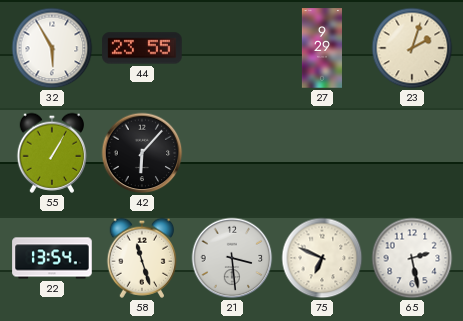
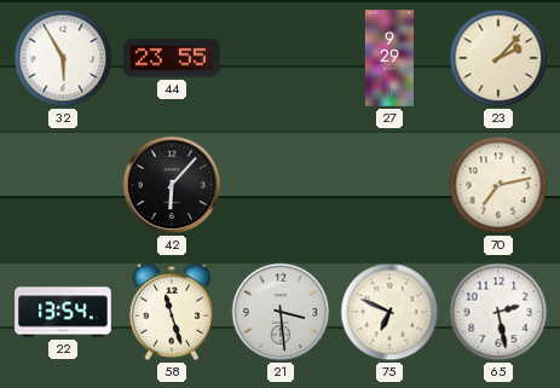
23: 2:03 -> 2:07
55: 1:05 -> none
70: none -> 7:13
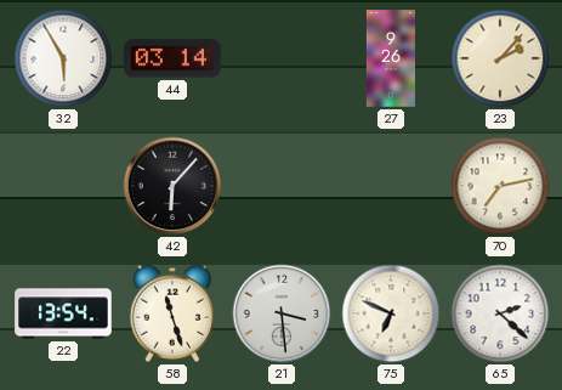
44: 23:55 -> 03:14
27: 9:29 -> 9:26
65: 2:28 -> 2:22
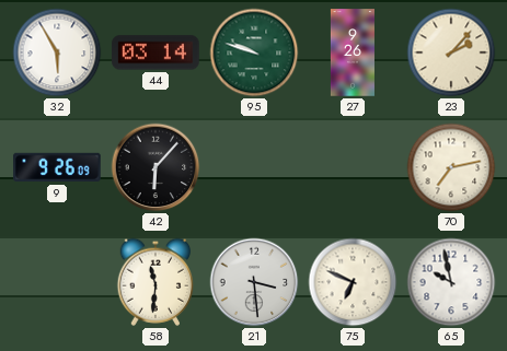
95: none -> 9:48
9: none -> 9:26
22: 13:54 -> none
58: 11:27 -> 11:31
65: 2:22 -> 9:58
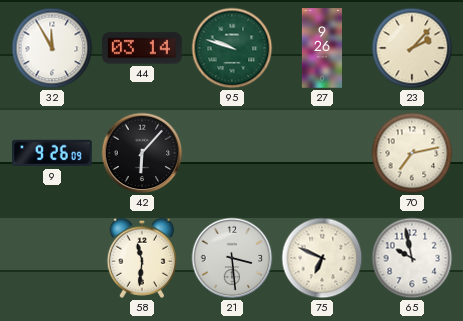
32: 5:55 -> 11:55
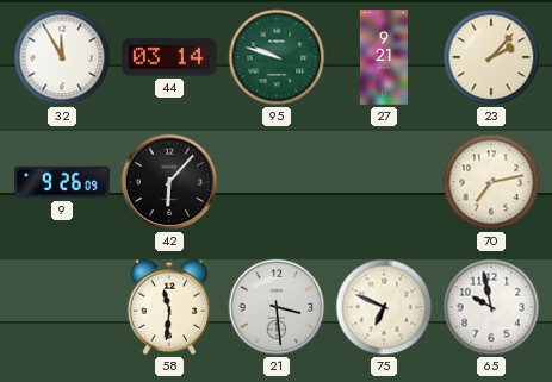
27: 9:26 -> 9:21
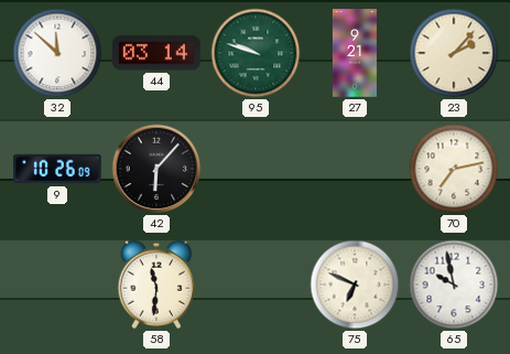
32: 11:55 -> 11:52
9: 9:26 -> 10:26
21: 3:29 -> none
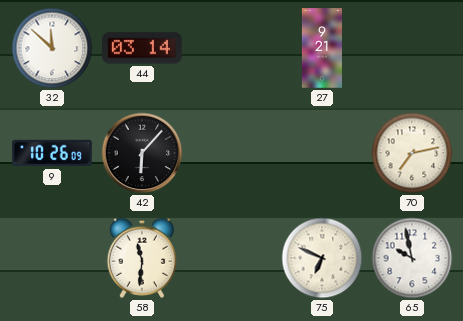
95: 9:48 -> none
23: 2:07 -> none
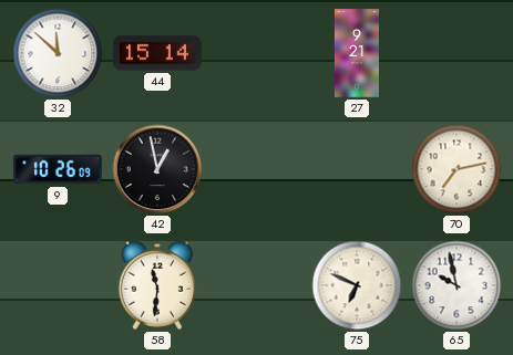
44: 03:14 -> 15:14
42: 6:07 -> 12:58
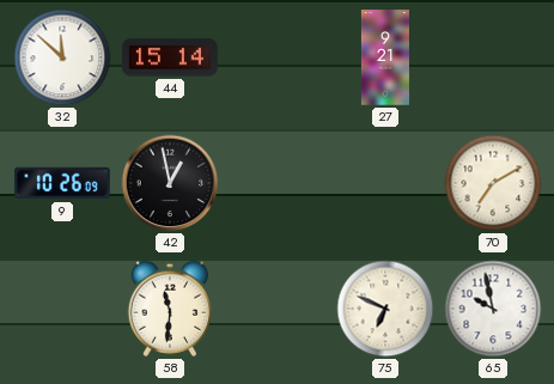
70: 7:13 -> 7:10
